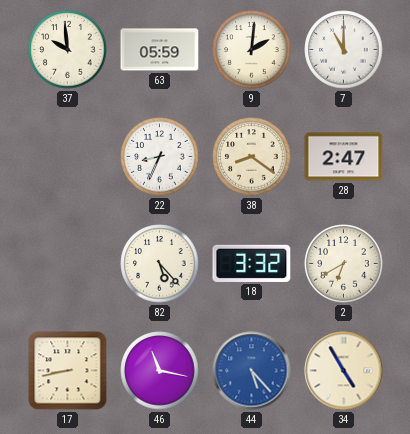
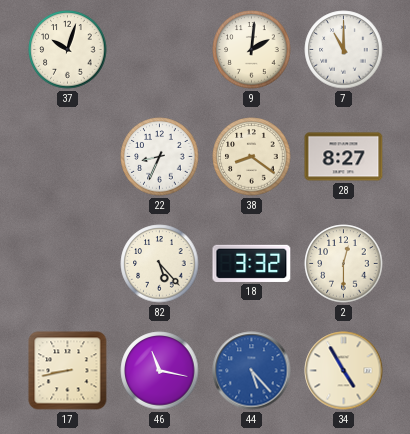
37: 9:59 -> 10:03
63: 05:59 -> none
28: 2:47 -> 8:27
2: 6:40 -> 12:30
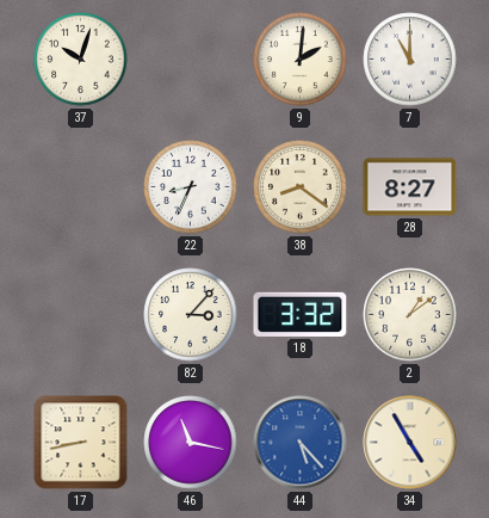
82: 5:23 -> 3:07
2: 12:30 -> 1:09
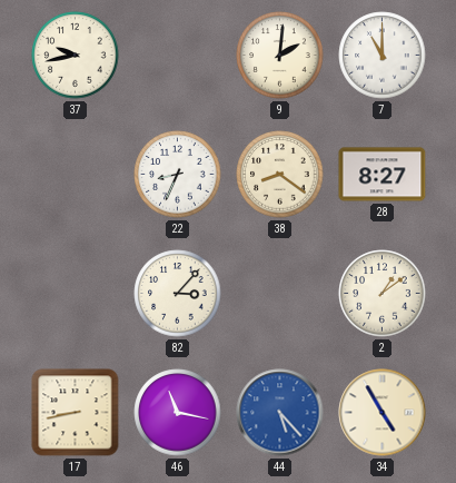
37: 10:03 -> 9:43
18: 3:32 -> none
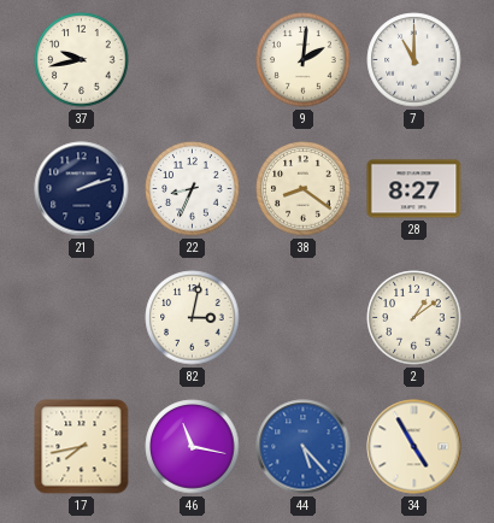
21: none -> 2:12
82: 3:07 -> 3:02
17: 8:43 -> 7:43
